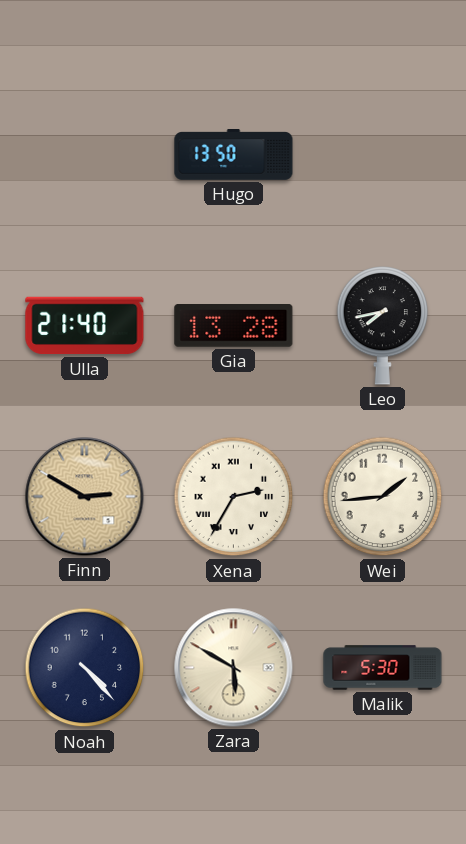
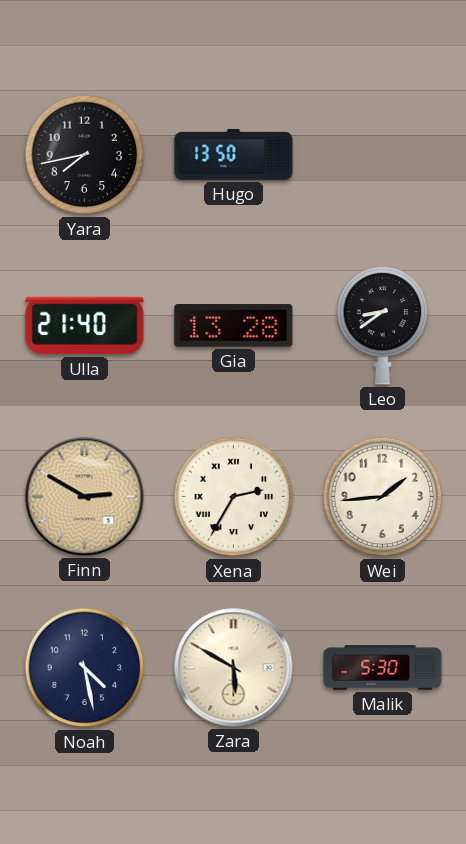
Yara: none -> 7:43
Leo: 7:43 -> 8:39
Noah: 4:23 -> 4:28
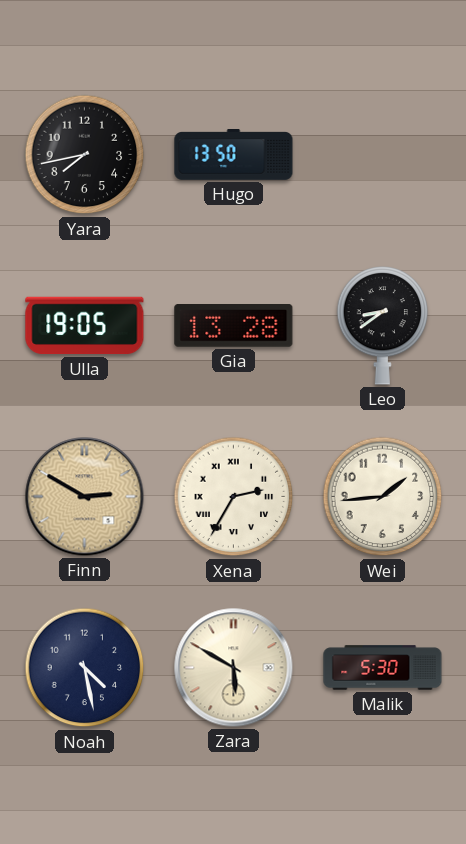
Ulla: 21:40 -> 19:05
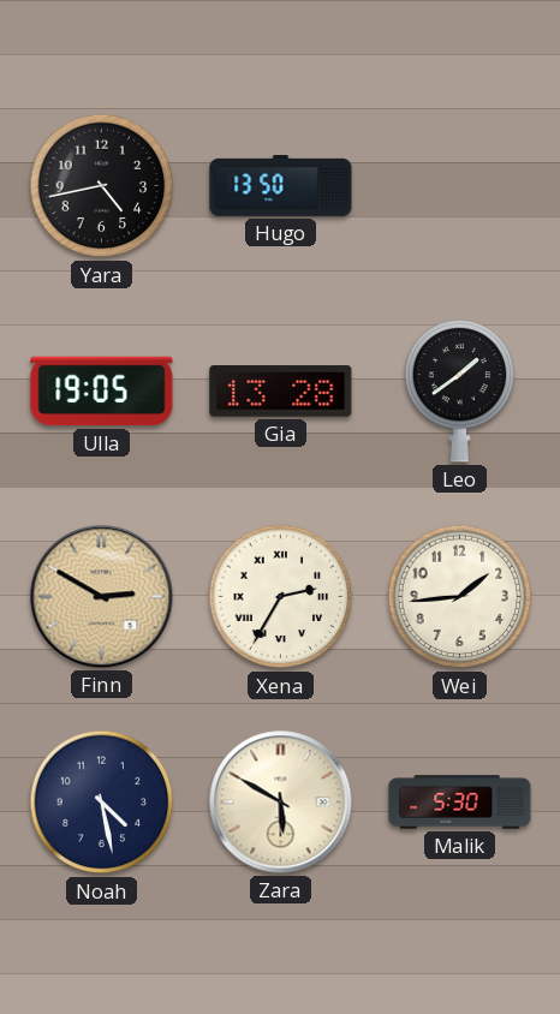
Yara: 7:43 -> 4:43
Leo: 8:39 -> 1:39
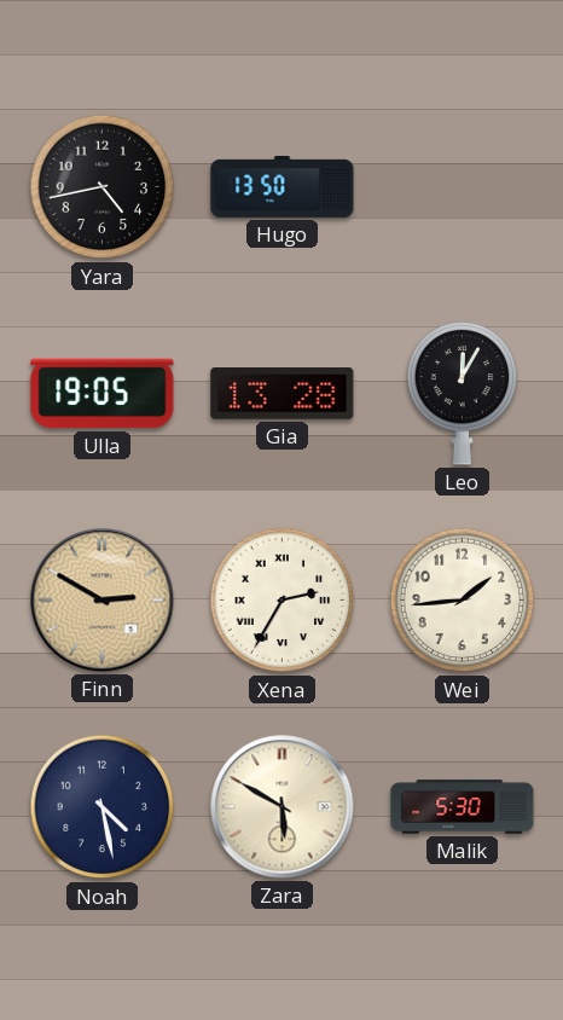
Leo: 1:39 -> 12:05
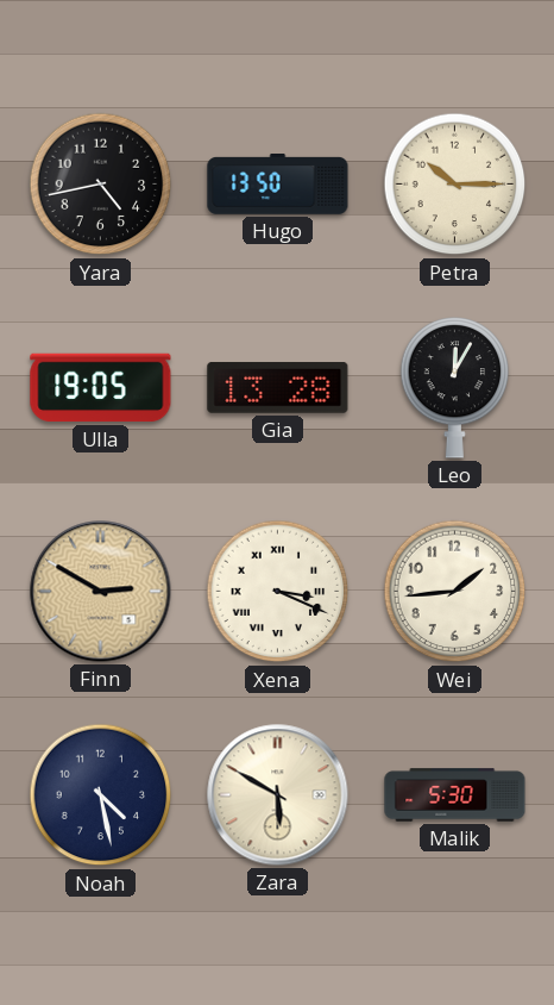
Petra: none -> 10:15
Xena: 2:35 -> 3:19
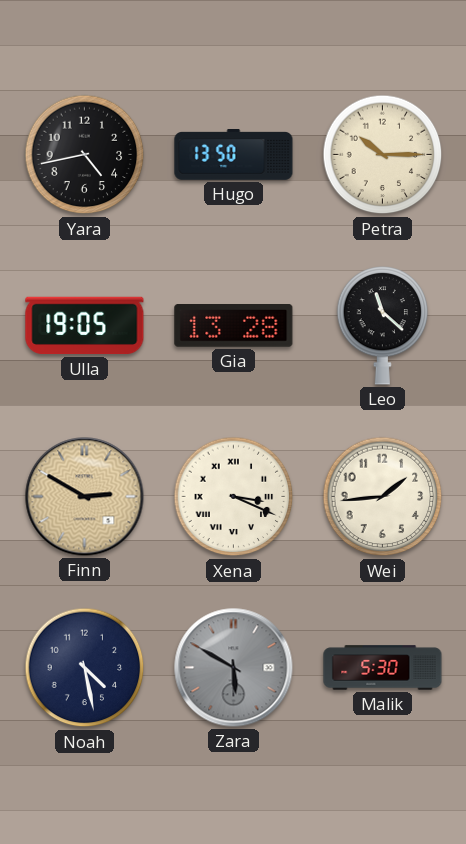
Leo: 12:05 -> 11:22
Zara dial: cream -> grey
